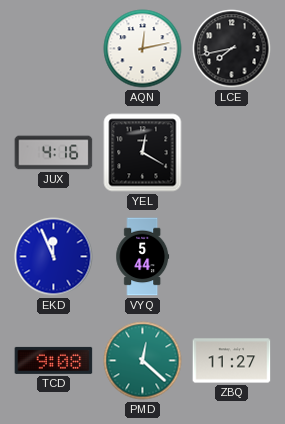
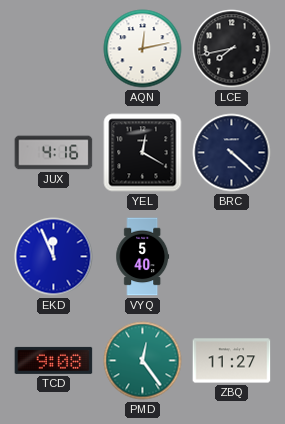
BRC: none -> 4:22
VYQ: 5:44 -> 5:40
PMD: 12:22 -> 12:24
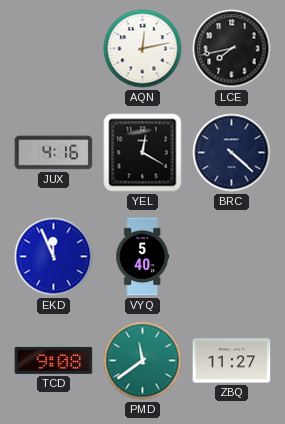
PMD: 12:24 -> 11:39
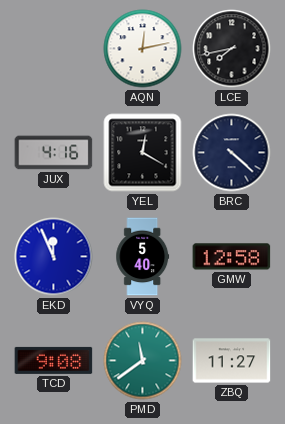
GMW: none -> 12:58
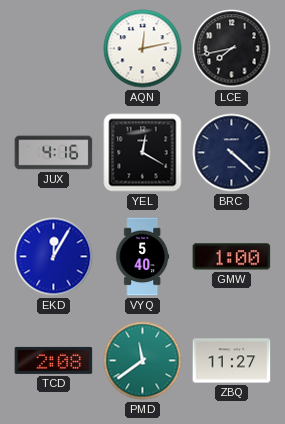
EKD: 11:56 -> 12:05
GMW: 12:58 -> 1:00
TCD: 9:08 -> 2:08
